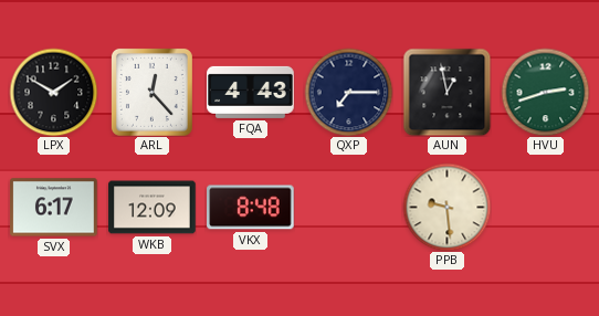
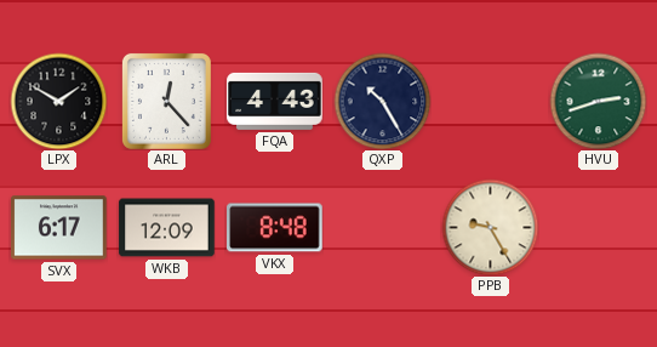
QXP: 7:15 -> 10:25
AUN: 12:58 -> none
PPB: 9:29 -> 9:25
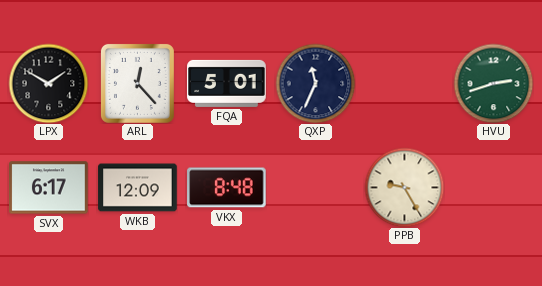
FQA: 4:43 -> 5:01
QXP: 10:25 -> 11:34
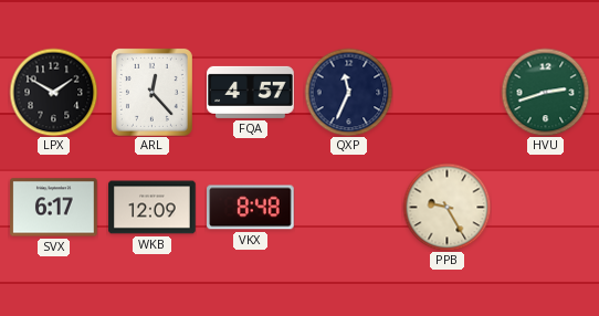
FQA: 5:01 -> 4:57
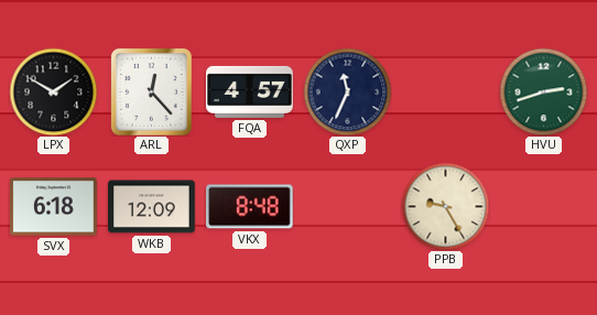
SVX: 6:17 -> 6:18
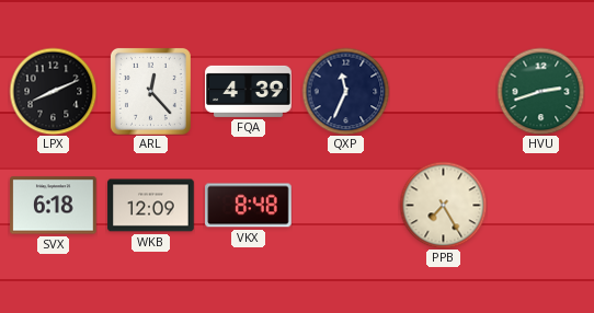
LPX: 1:50 -> 8:11
FQA: 4:57 -> 4:39
PPB: 9:25 -> 7:25
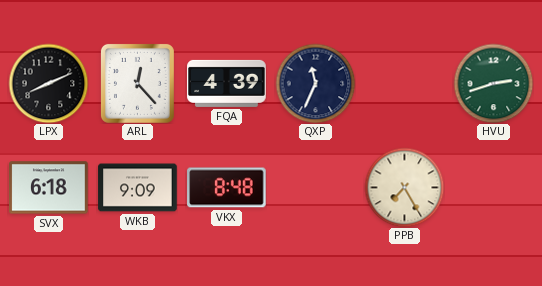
WKB: 12:09 -> 9:09
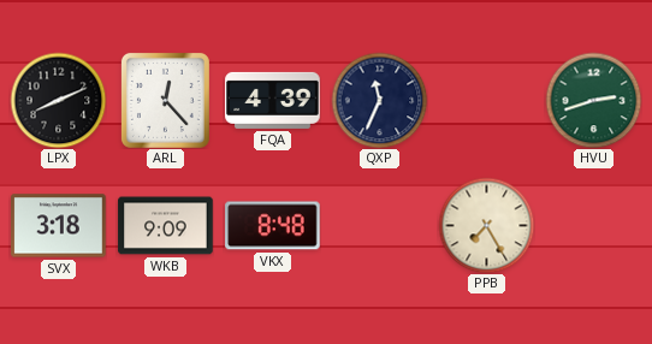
SVX: 6:18 -> 3:18
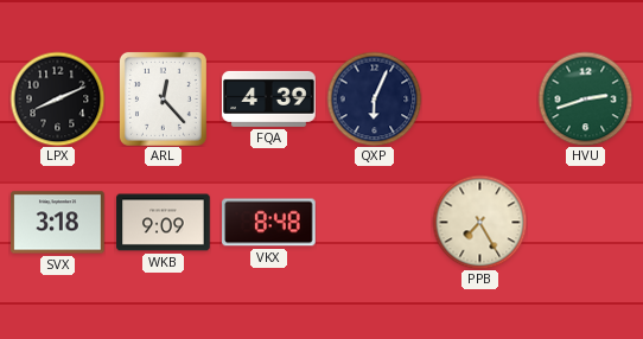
QXP: 11:34 -> 6:04
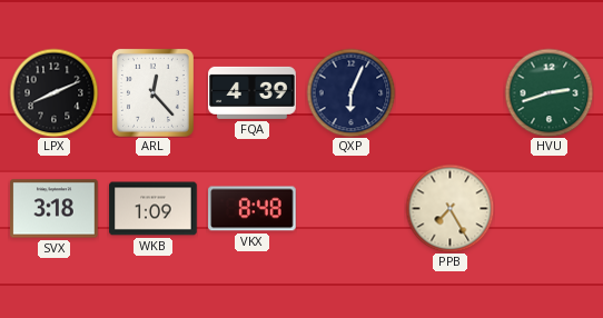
WKB: 9:09 -> 1:09
